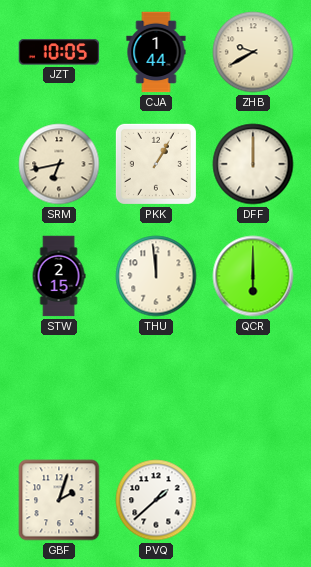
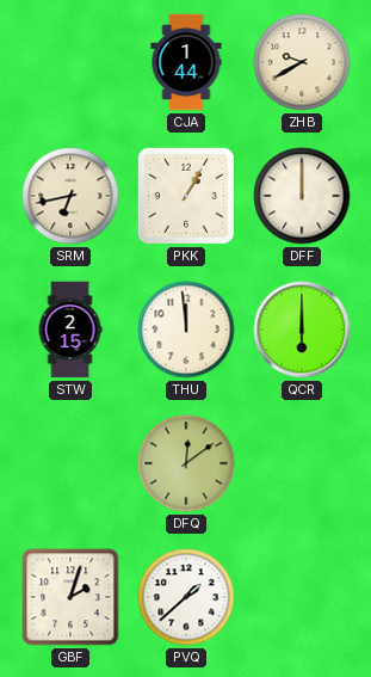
JZT: 10:05 -> none
DFQ: none -> 12:09
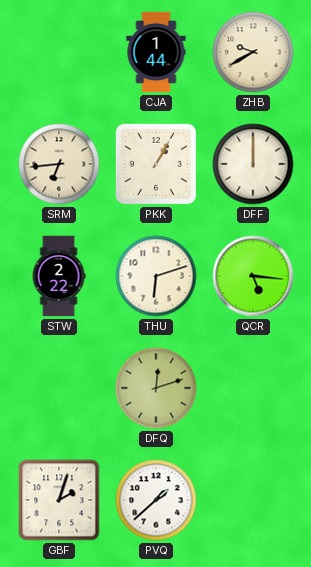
SRM: 6:43 -> 6:44
STW: 2:15 -> 2:22
THU: 11:59 -> 6:12
QCR: 6:00 -> 5:16
DFQ: 12:09 -> 12:12
